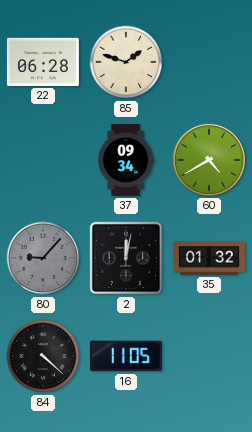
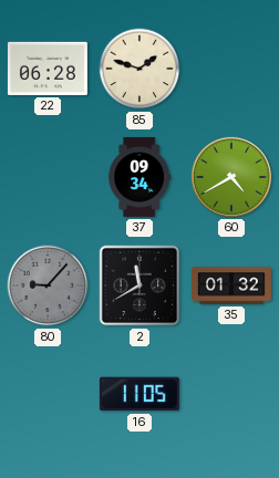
2: 12:02 -> 11:40
84: 4:22 -> none
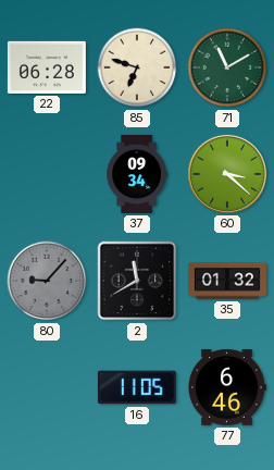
85: 1:48 -> 6:48
71: none -> 11:10
60: 4:40 -> 3:22
77: none -> 6:46
